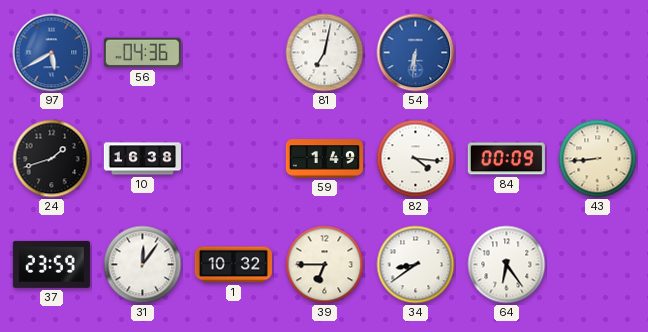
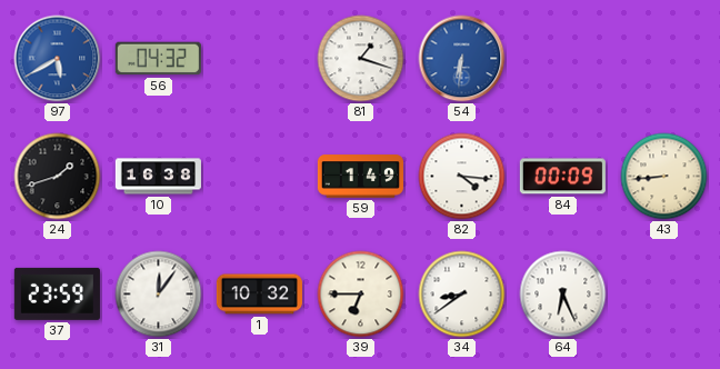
56: 04:36 -> 04:32
81: 7:02 -> 1:18
64: 6:24 -> 6:26
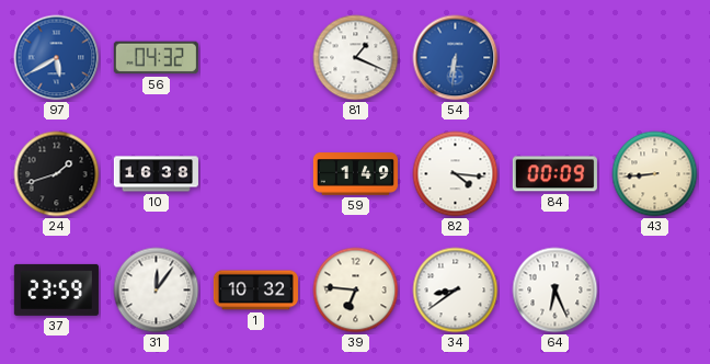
81: 1:18 -> 1:19
39: 6:45 -> 6:46
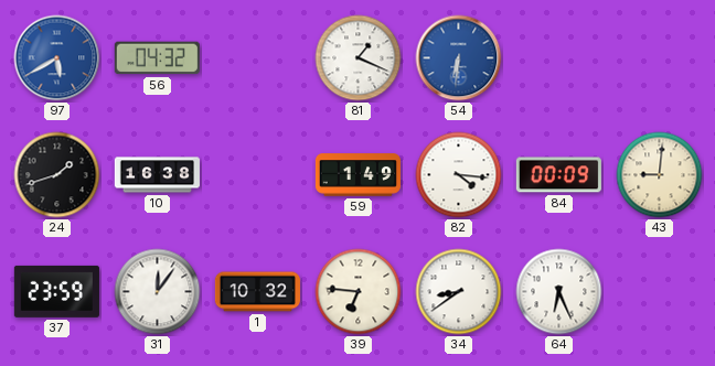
43: 8:44 -> 9:01
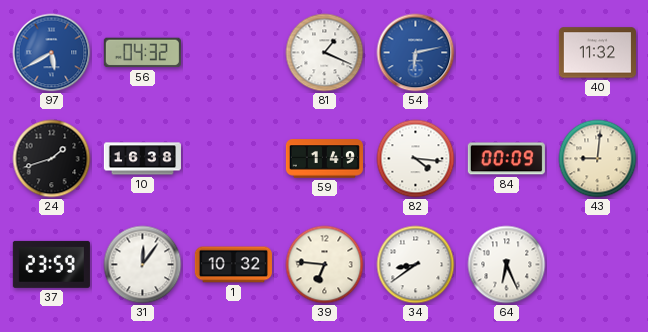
54: 6:31 -> 6:13
40: none -> 11:32
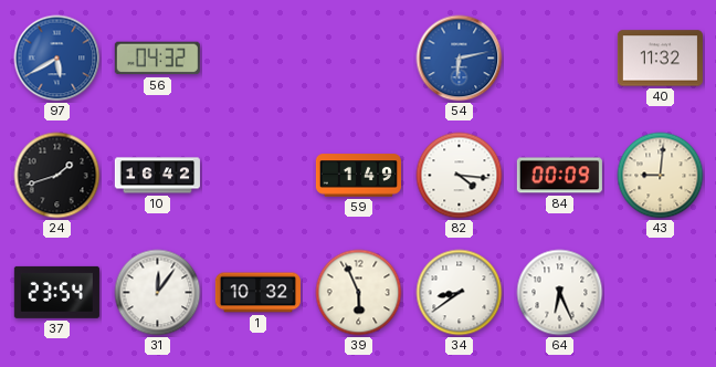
81: 1:19 -> none
10: 16:38 -> 16:42
37: 23:59 -> 23:54
39: 6:46 -> 5:56
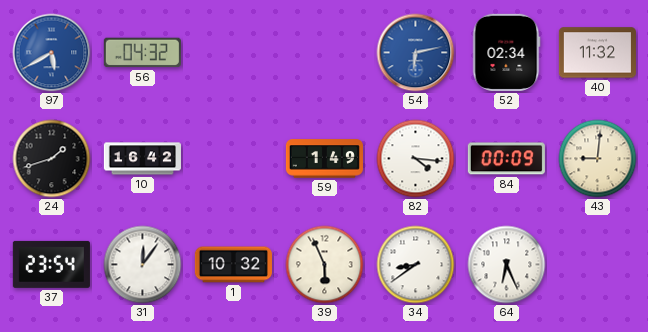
52: none -> 02:34
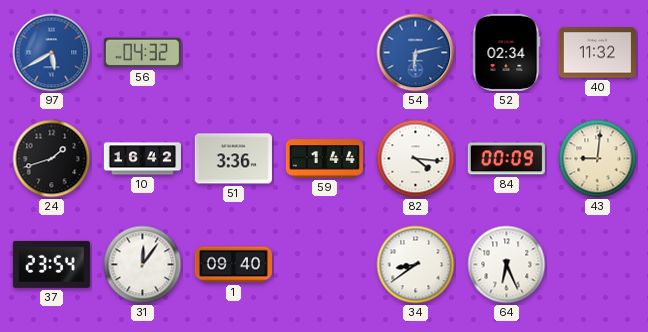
51: none -> 3:36
59: 1:49 -> 1:44
1: 10:32 -> 09:40
39: 5:56 -> none
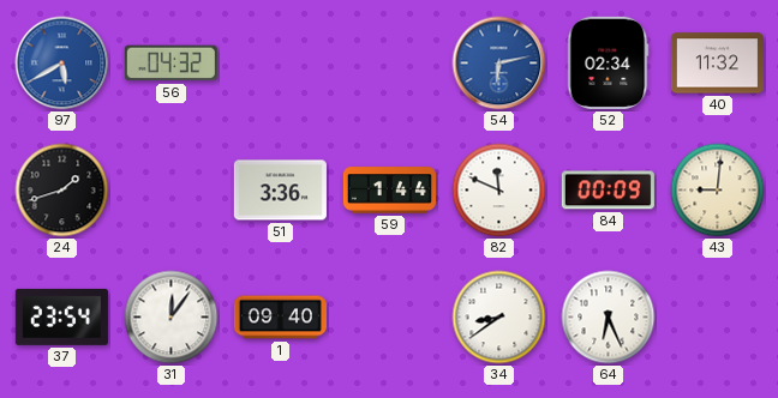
10: 16:42 -> none
82: 4:16 -> 11:49
